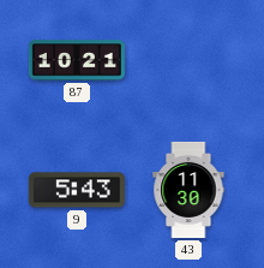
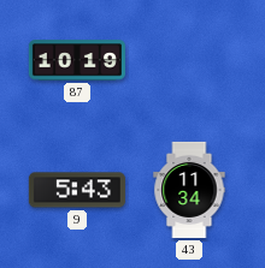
87: 10:21 -> 10:19
43: 11:30 -> 11:34
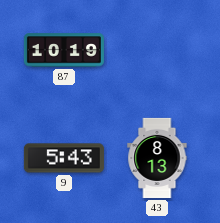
43: 11:34 -> 8:13
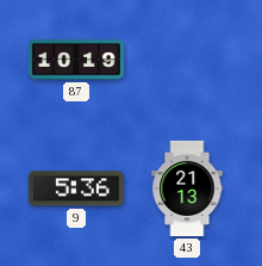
9: 5:43 -> 5:36
43: 8:13 -> 21:13
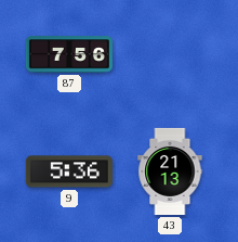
87: 10:19 -> 7:56
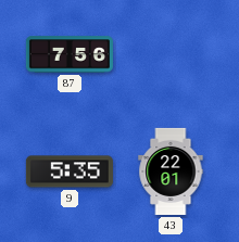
9: 5:36 -> 5:35
43: 21:13 -> 22:01
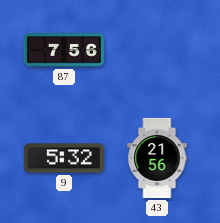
9: 5:35 -> 5:32
43: 22:01 -> 21:56
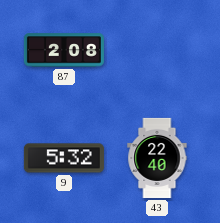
87: 7:56 -> 2:08
43: 21:56 -> 22:40
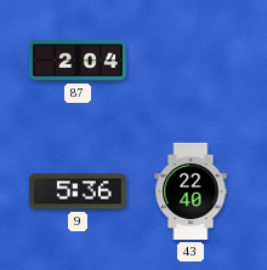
87: 2:08 -> 2:04
9: 5:32 -> 5:36
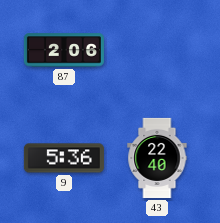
87: 2:04 -> 2:06
